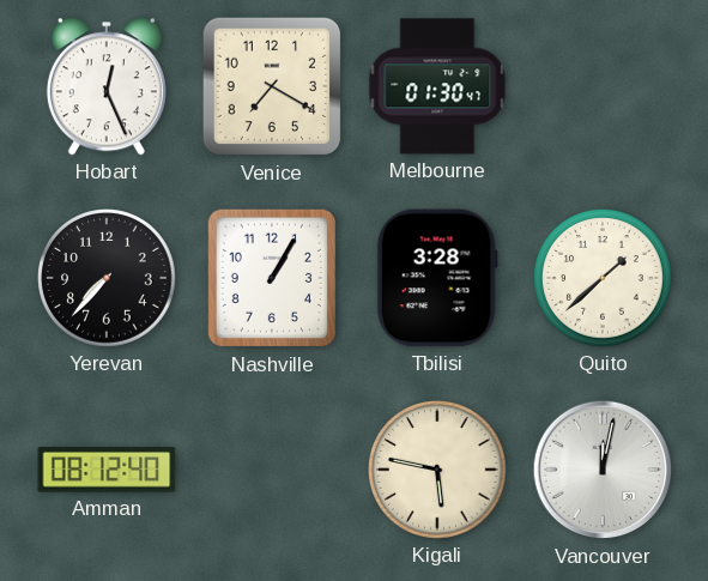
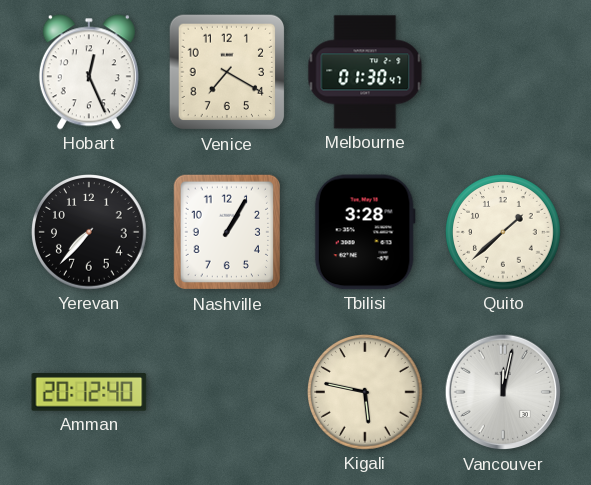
Amman: 08:12 -> 20:12
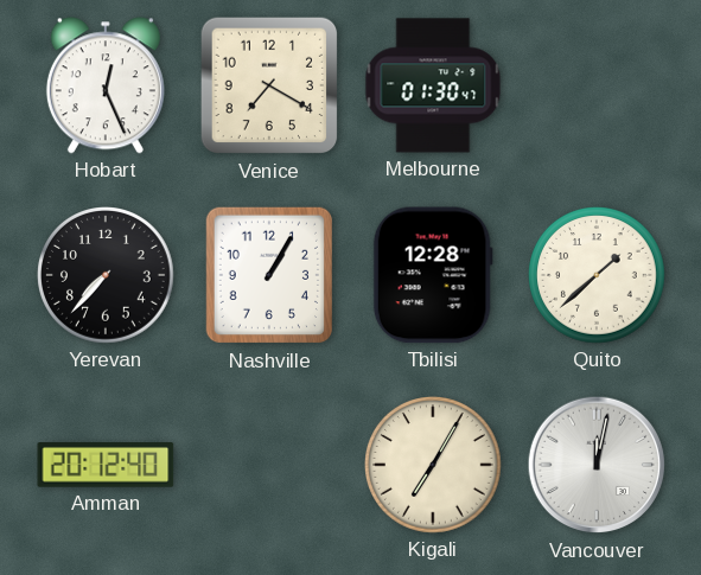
Tbilisi: 3:28 -> 12:28
Kigali: 5:47 -> 7:05
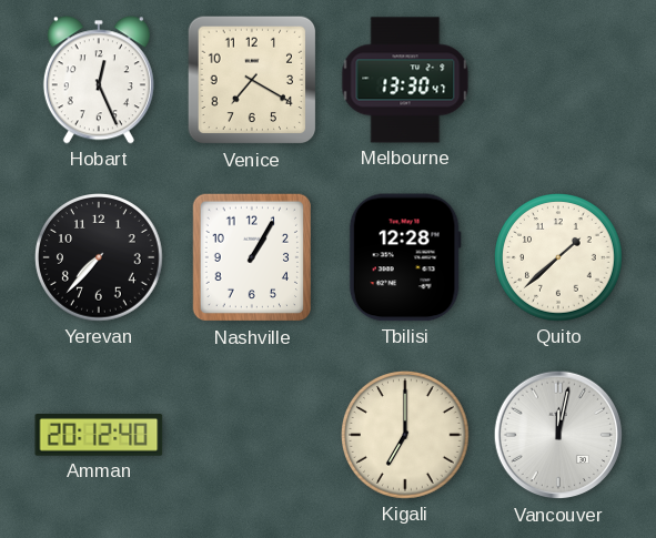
Melbourne: 01:30 -> 13:30
Kigali: 7:05 -> 7:00
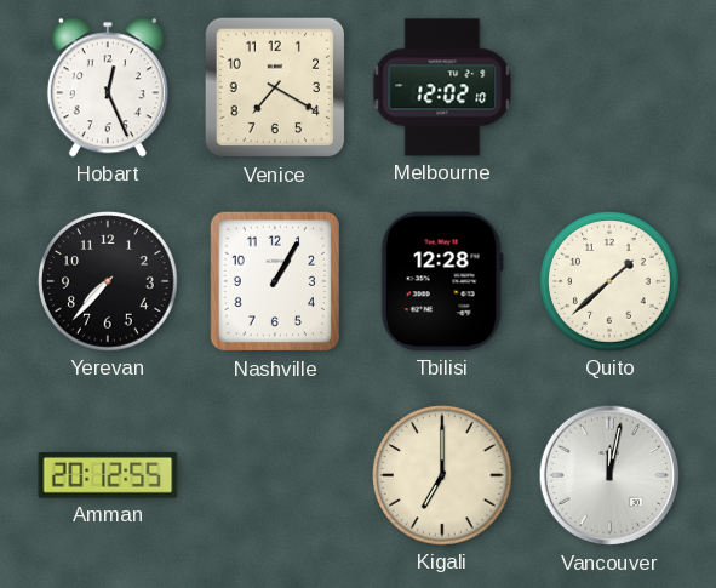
Melbourne: 13:30 -> 12:02
Amman: 20:12:40 -> 20:12:55
